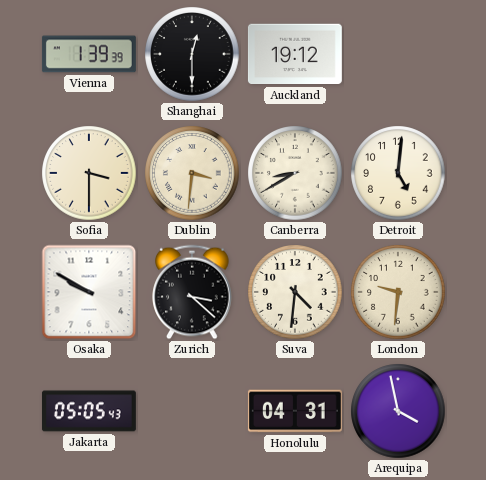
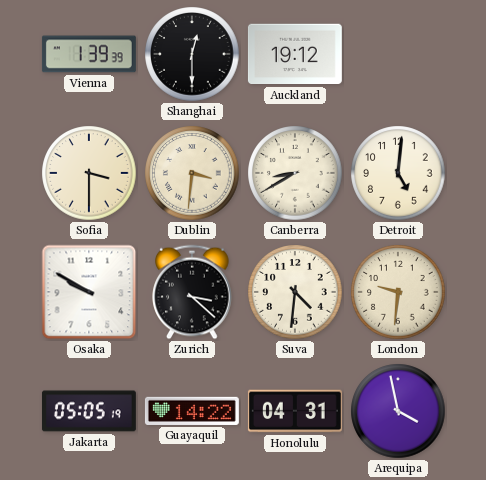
Jakarta: 05:05:43 -> 05:05:19
Guayaquil: none -> 14:22
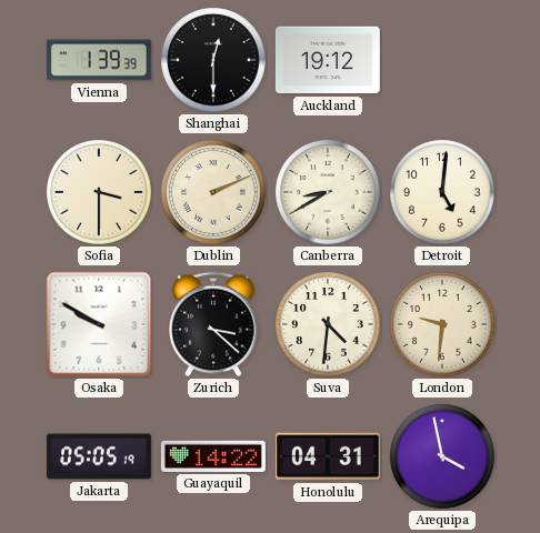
Dublin: 3:31 -> 2:11
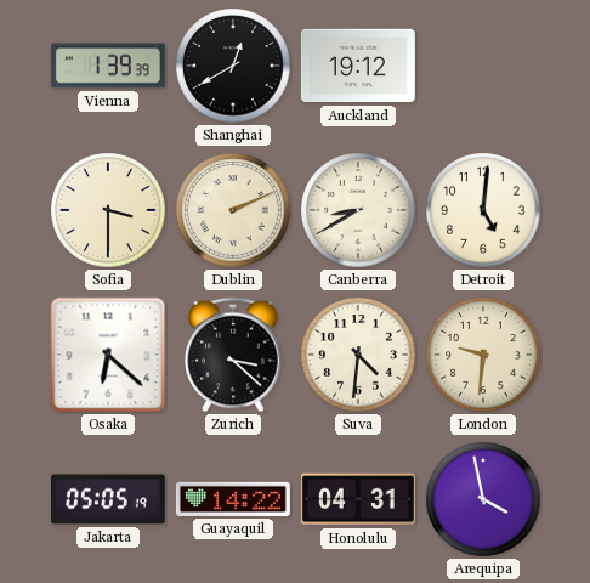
Shanghai: 12:30 -> 12:40
Osaka: 9:50 -> 6:22
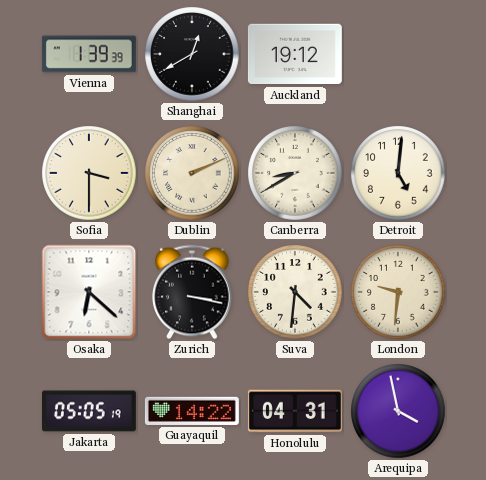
Zurich: 3:22 -> 3:17
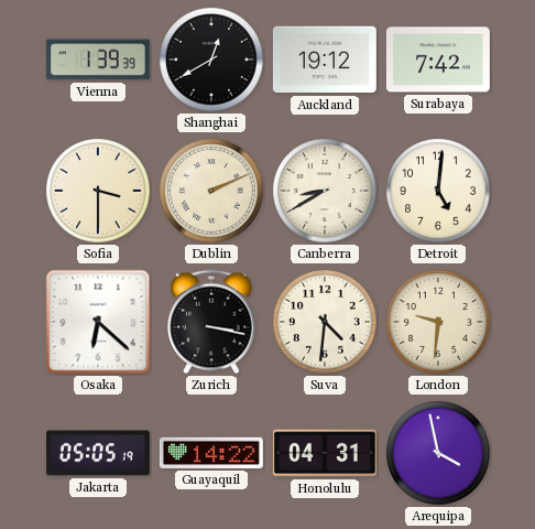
Surabaya: none -> 7:42
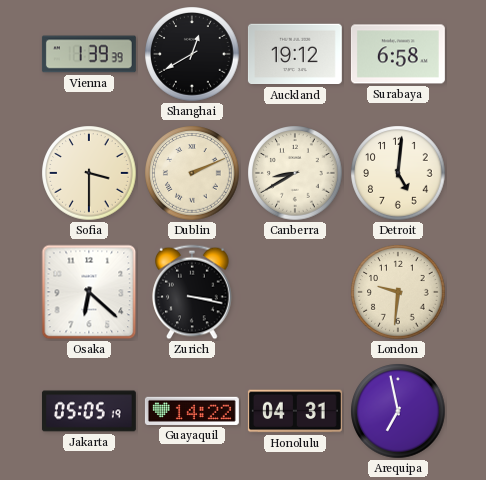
Surabaya: 7:42 -> 6:58
Suva: 4:31 -> none
Arequipa: 3:58 -> 6:58
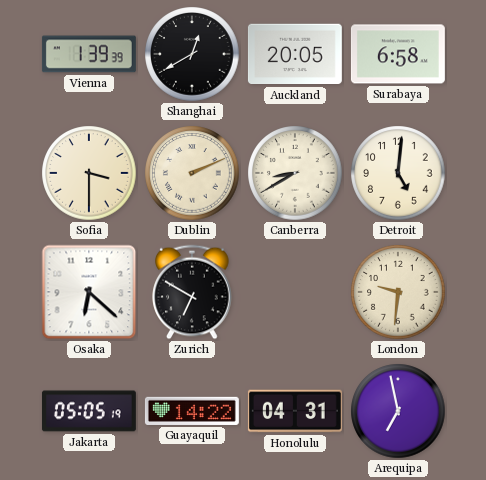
Auckland: 19:12 -> 20:05
Zurich: 3:17 -> 6:50
